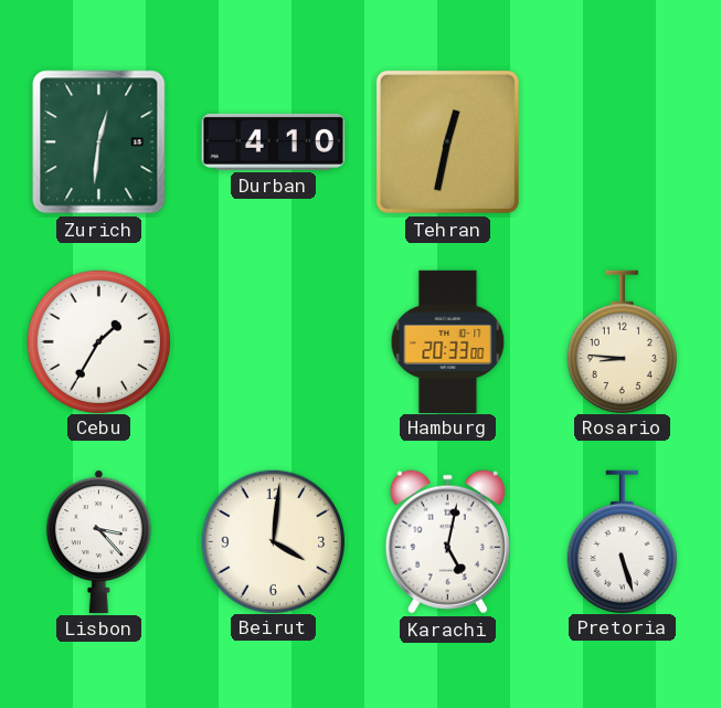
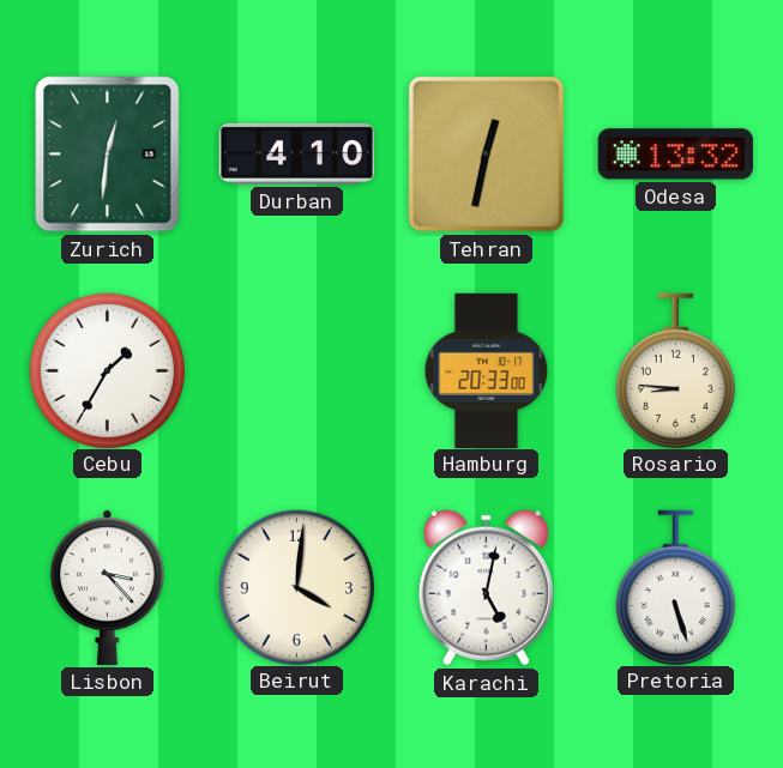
Odesa: none -> 13:32
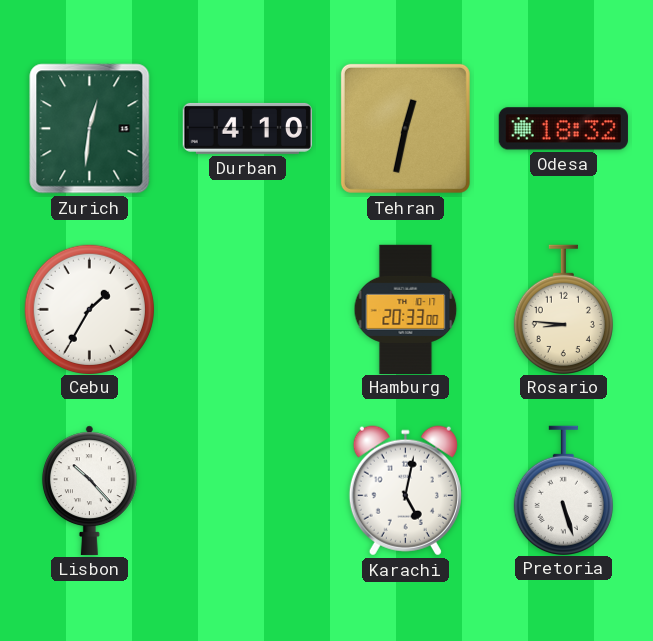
Odesa: 13:32 -> 18:32
Lisbon: 3:23 -> 10:23
Beirut: 4:01 -> none
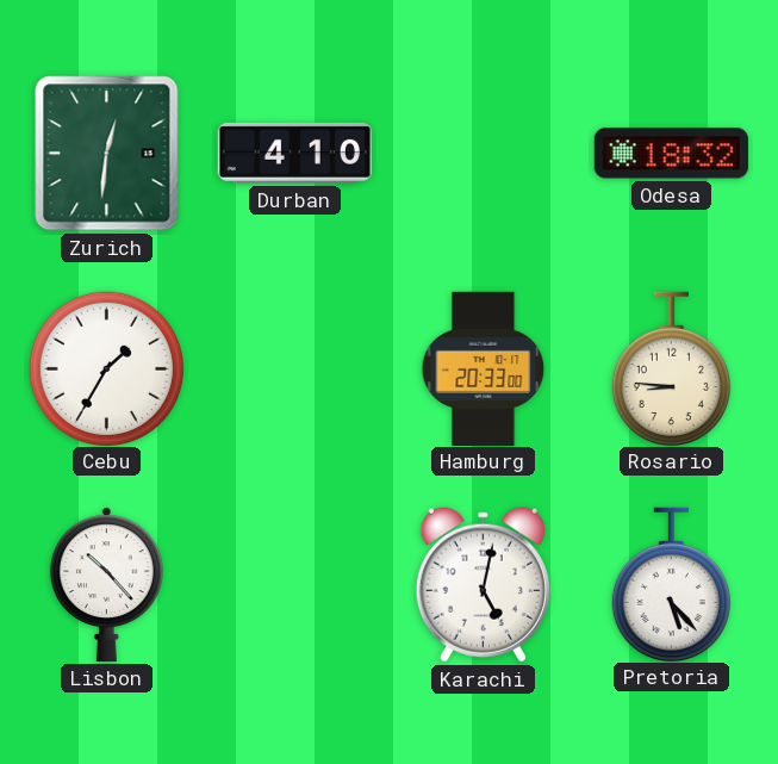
Tehran: 12:32 -> none
Pretoria: 5:27 -> 5:23
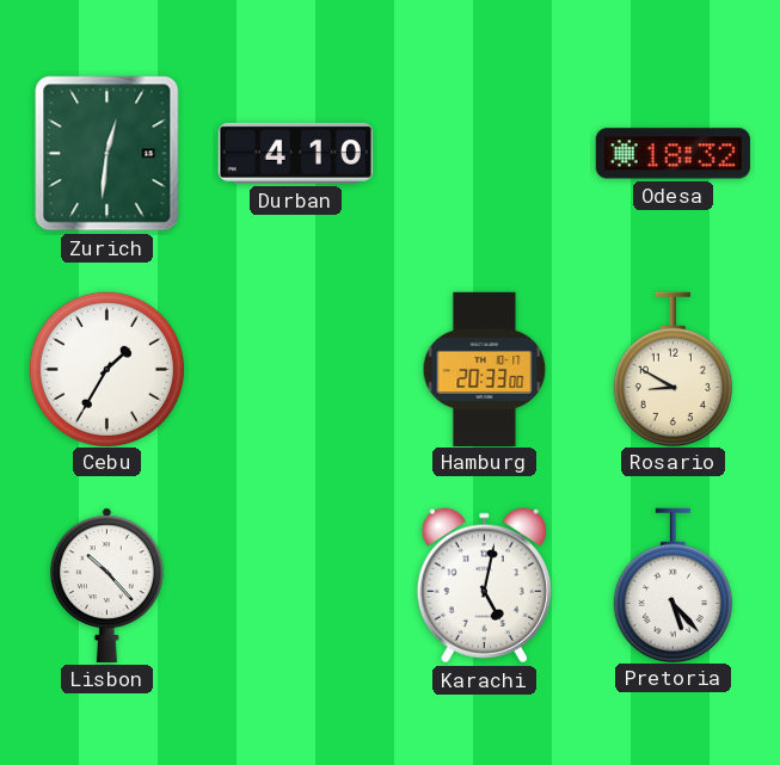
Rosario: 8:46 -> 8:50
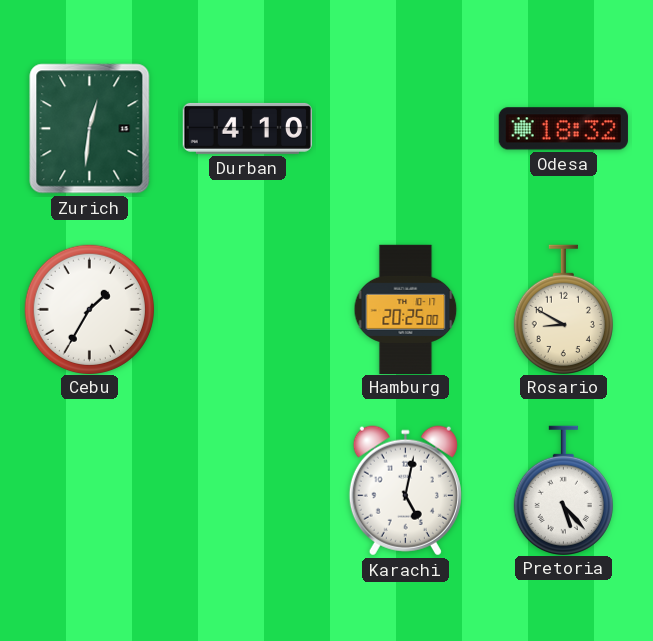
Hamburg: 20:33 -> 20:25
Lisbon: 10:23 -> none
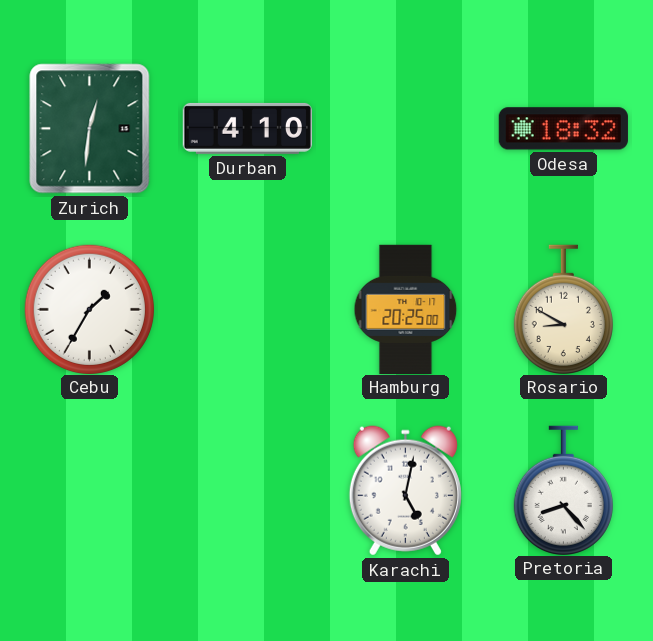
Pretoria: 5:23 -> 8:23
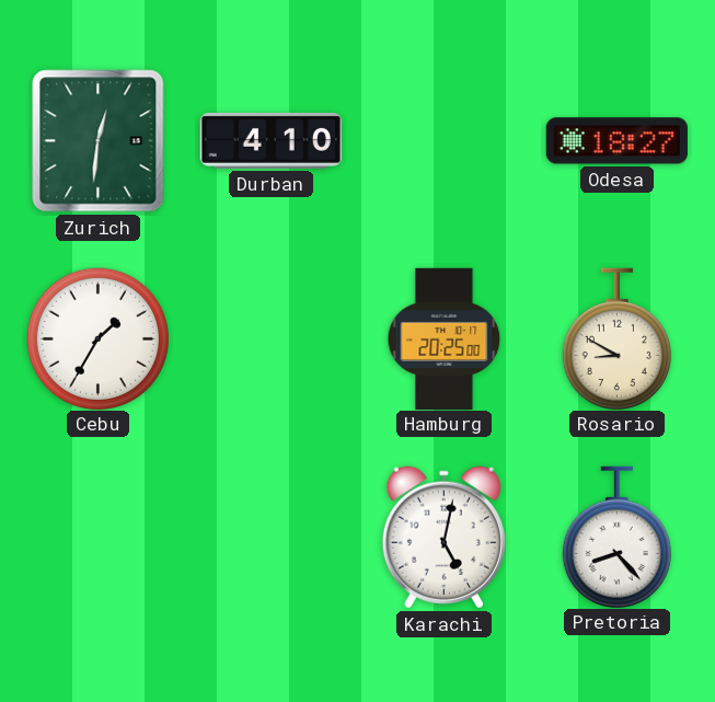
Odesa: 18:32 -> 18:27
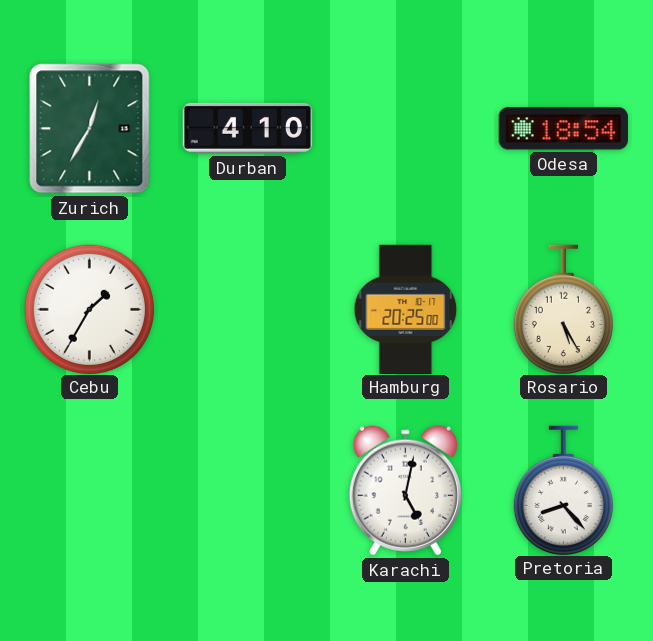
Zurich: 12:31 -> 12:35
Odesa: 18:27 -> 18:54
Rosario: 8:50 -> 5:25
